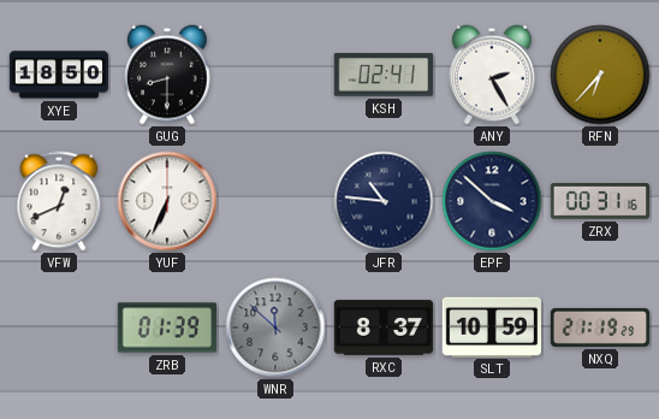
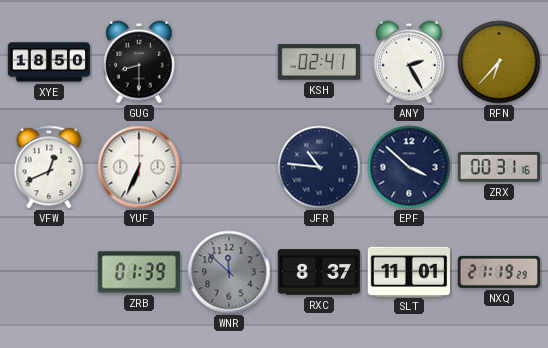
SLT: 10:59 -> 11:01
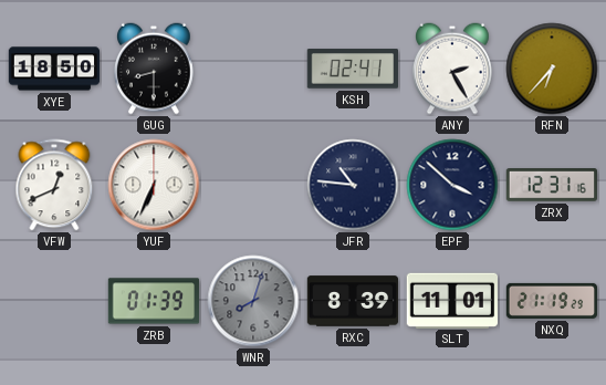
ZRX: 00:31 -> 12:31
WNR: 11:52 -> 8:03
RXC: 8:37 -> 8:39
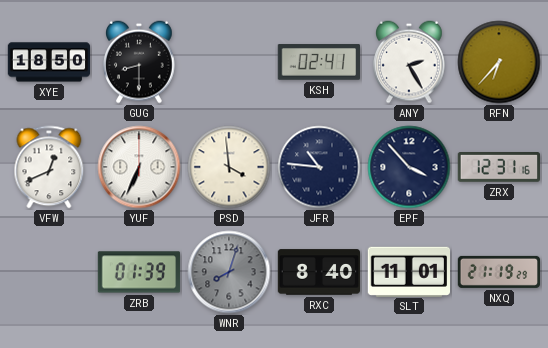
PSD: none -> 3:59
EPF: 3:52 -> 3:53
RXC: 8:39 -> 8:40
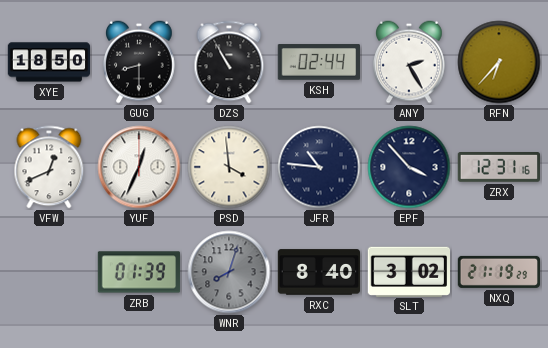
DZS: none -> 10:55
KSH: 02:41 -> 02:44
YUF: 6:34 -> 12:34
SLT: 11:01 -> 3:02
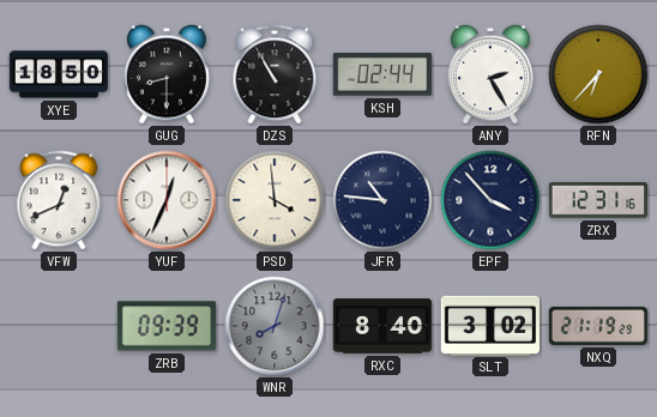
ZRB: 01:39 -> 09:39
